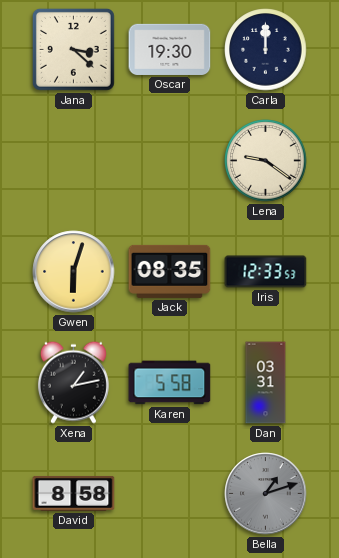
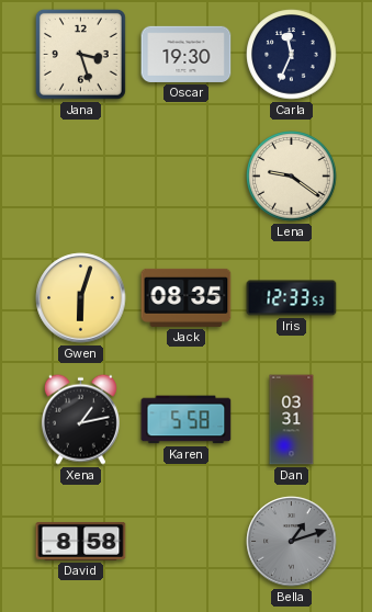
Jana: 3:22 -> 3:27
Carla: 12:00 -> 11:34
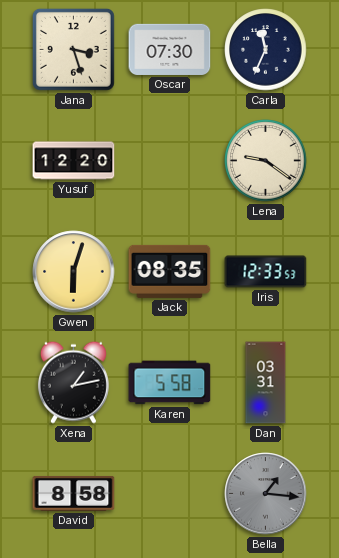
Oscar: 19:30 -> 07:30
Yusuf: none -> 12:20
Bella: 1:12 -> 1:16
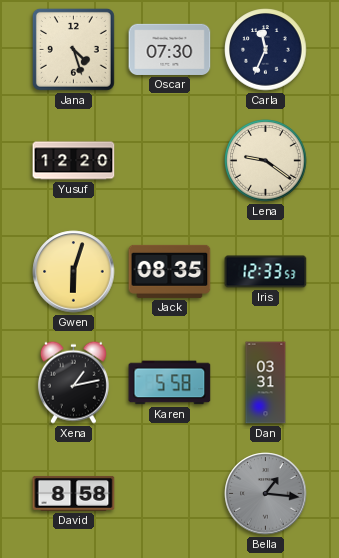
Jana: 3:27 -> 4:27
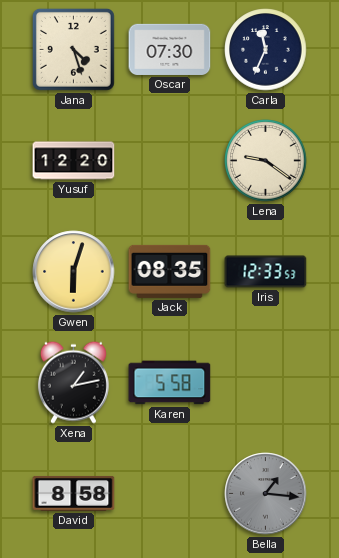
Dan: 03:31 -> none
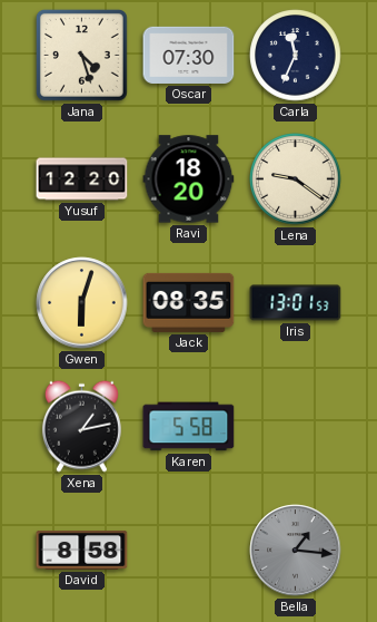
Ravi: none -> 18:20
Iris: 12:33 -> 13:01
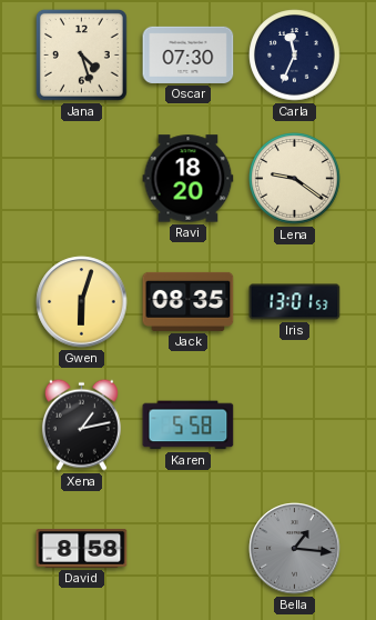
Yusuf: 12:20 -> none
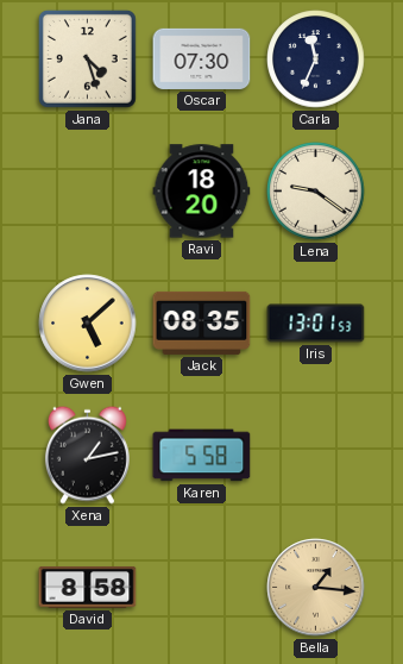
Gwen: 6:03 -> 5:08
Bella dial: grey -> champagne
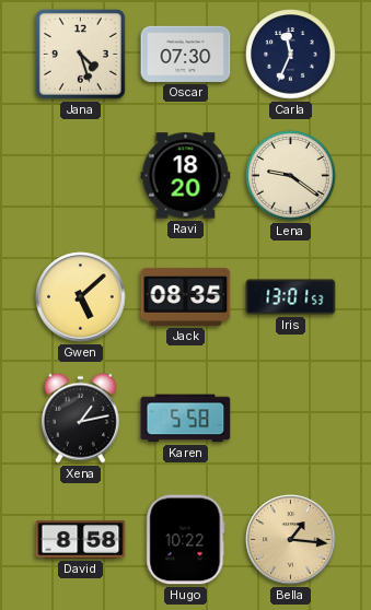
Hugo: none -> 10:22
